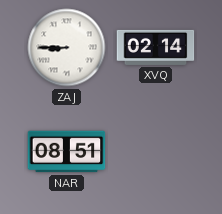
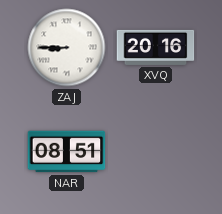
XVQ: 02:14 -> 20:16
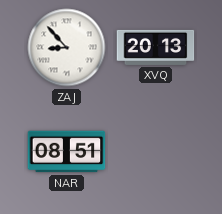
ZAJ: 8:45 -> 8:53
XVQ: 20:16 -> 20:13
